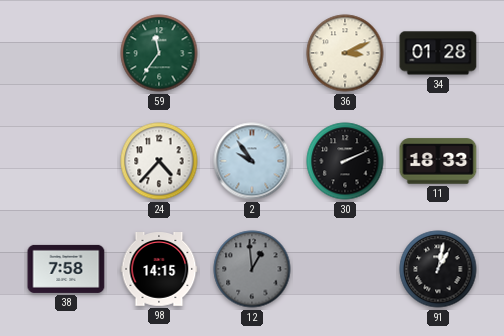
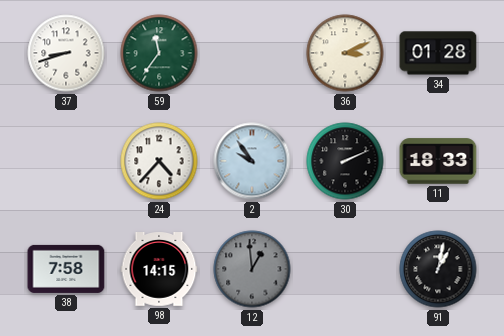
37: none -> 8:42
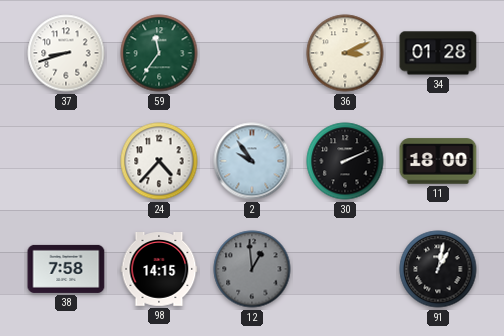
11: 18:33 -> 18:00
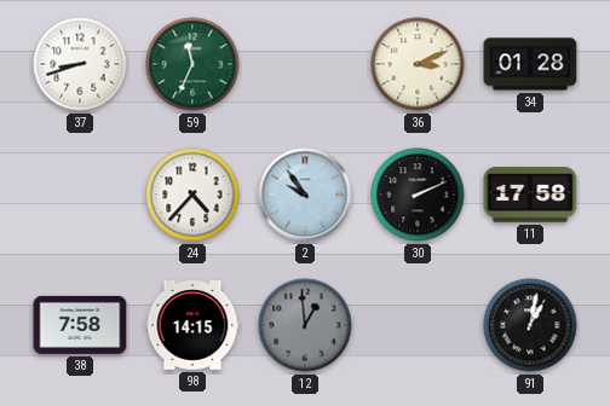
59: 11:36 -> 11:34
11: 18:00 -> 17:58
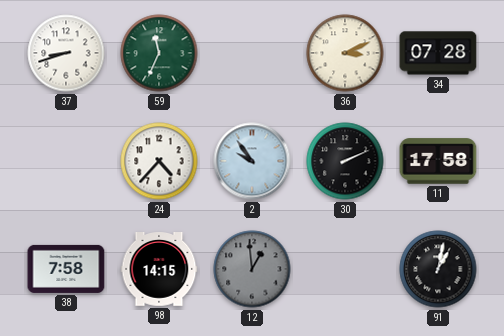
34: 01:28 -> 07:28
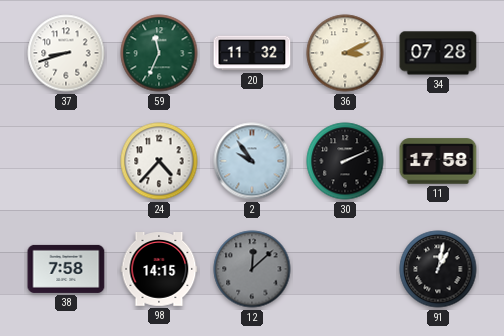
20: none -> 11:32
12: 12:59 -> 12:08
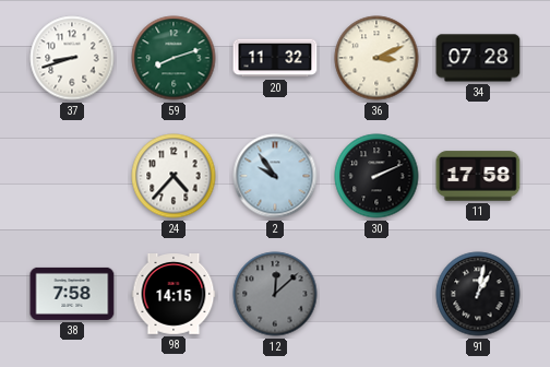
59: 11:34 -> 8:12
